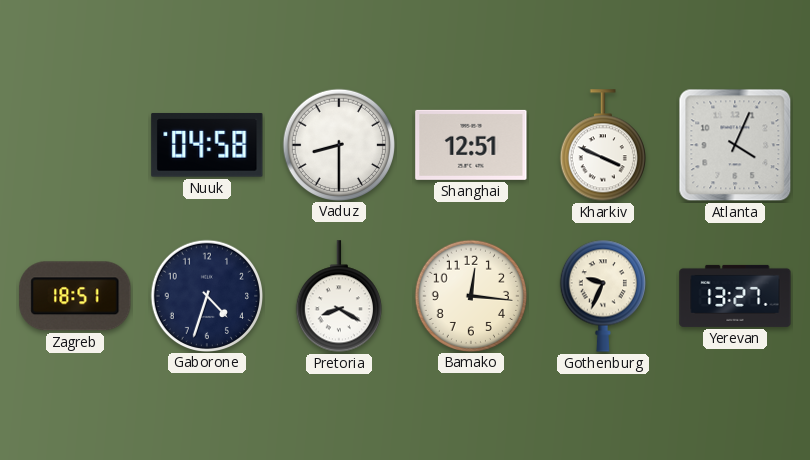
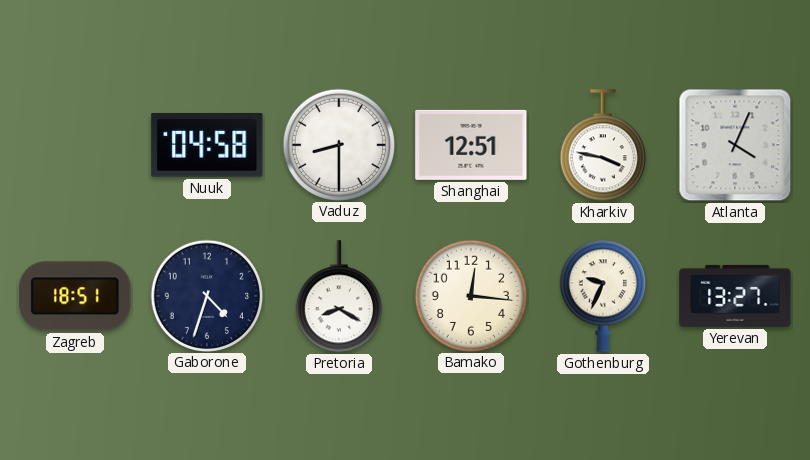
Kharkiv: 3:49 -> 3:47
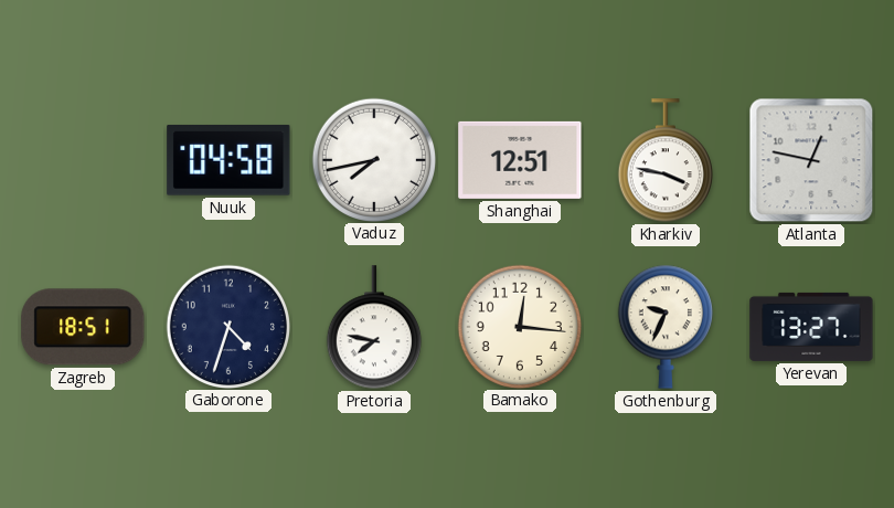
Vaduz: 8:30 -> 7:43
Atlanta: 4:04 -> 12:47
Pretoria: 8:20 -> 7:47
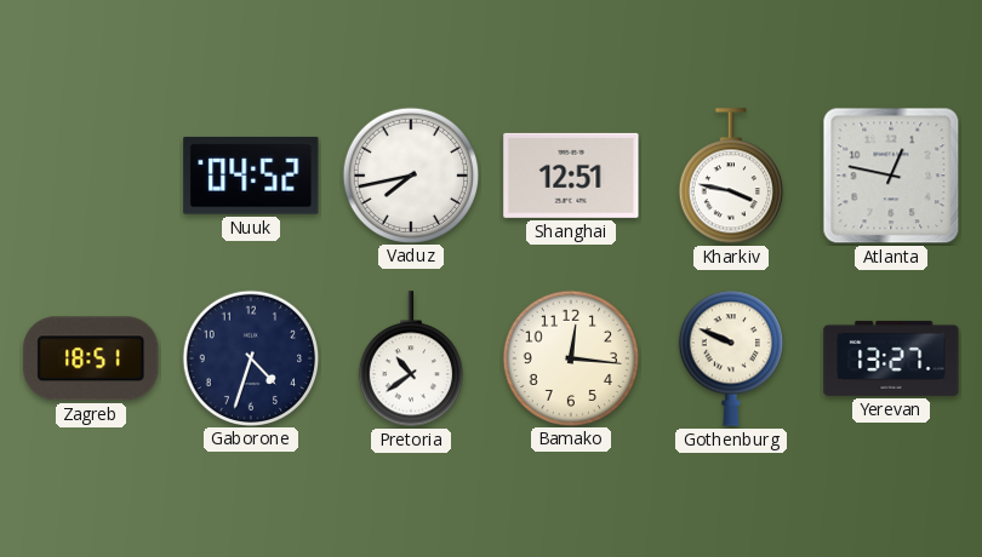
Nuuk: 04:58 -> 04:52
Pretoria: 7:47 -> 10:39
Gothenburg: 9:34 -> 9:49
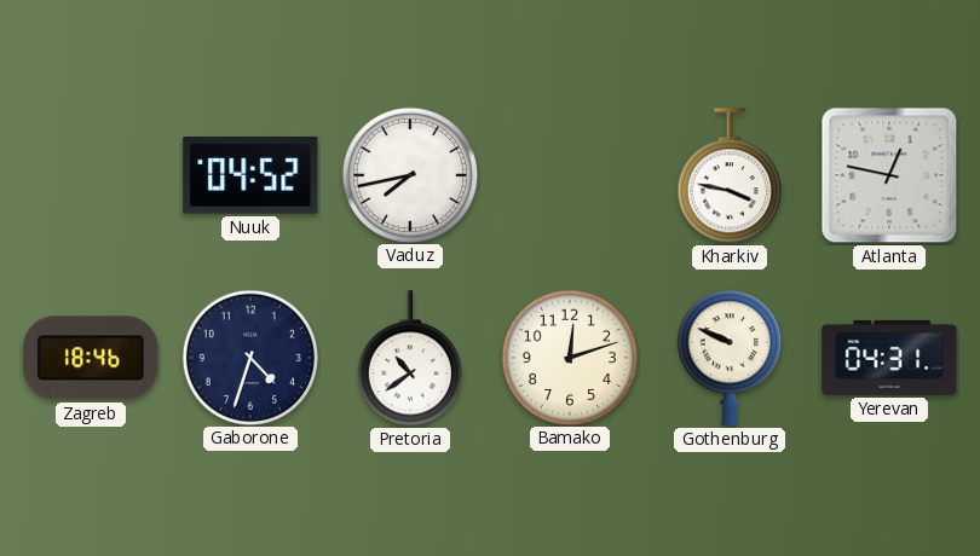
Shanghai: 12:51 -> none
Zagreb: 18:51 -> 18:46
Bamako: 12:16 -> 12:12
Yerevan: 13:27 -> 04:31
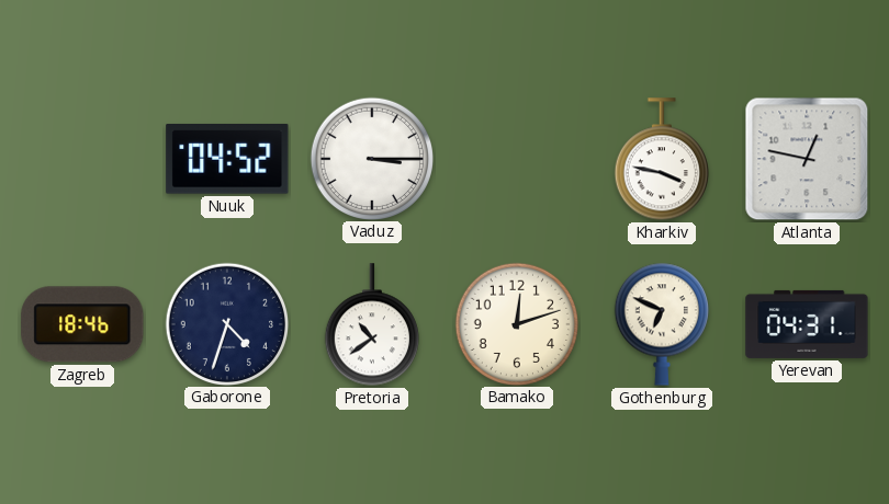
Vaduz: 7:43 -> 3:15
Gothenburg: 9:49 -> 6:49
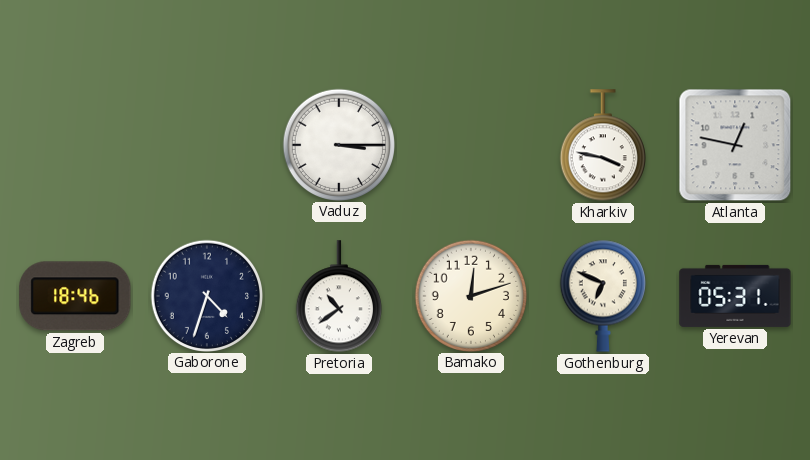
Nuuk: 04:52 -> none
Yerevan: 04:31 -> 05:31
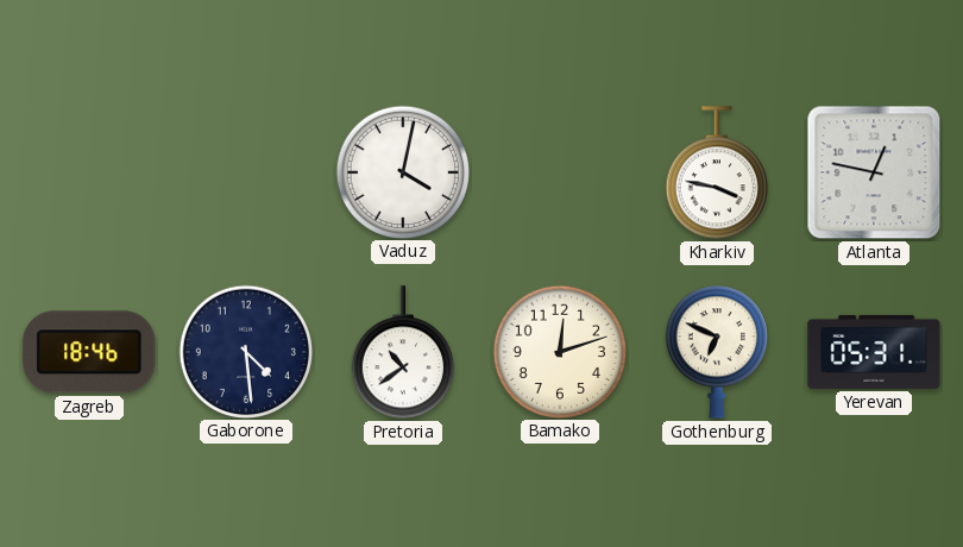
Vaduz: 3:15 -> 4:02
Gaborone: 4:33 -> 4:29
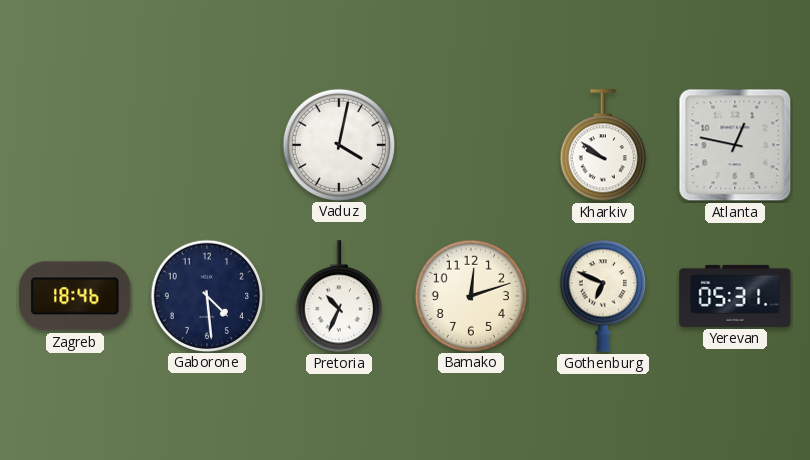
Kharkiv: 3:47 -> 9:51
Pretoria: 10:39 -> 10:34
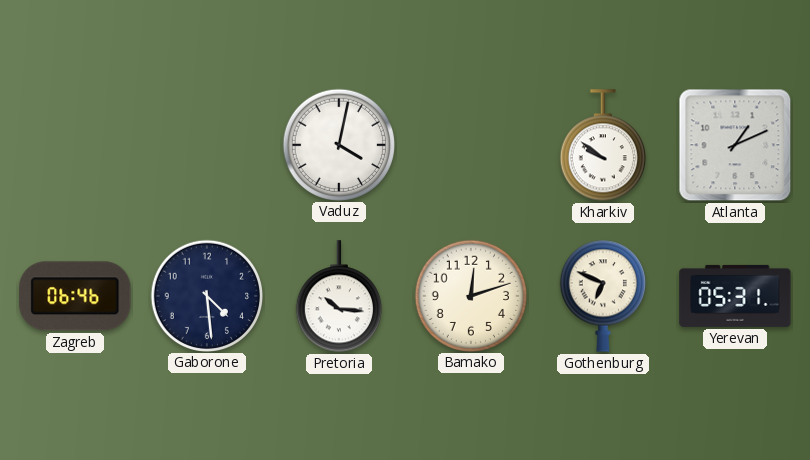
Atlanta: 12:47 -> 1:11
Zagreb: 18:46 -> 06:46
Pretoria: 10:34 -> 10:16
